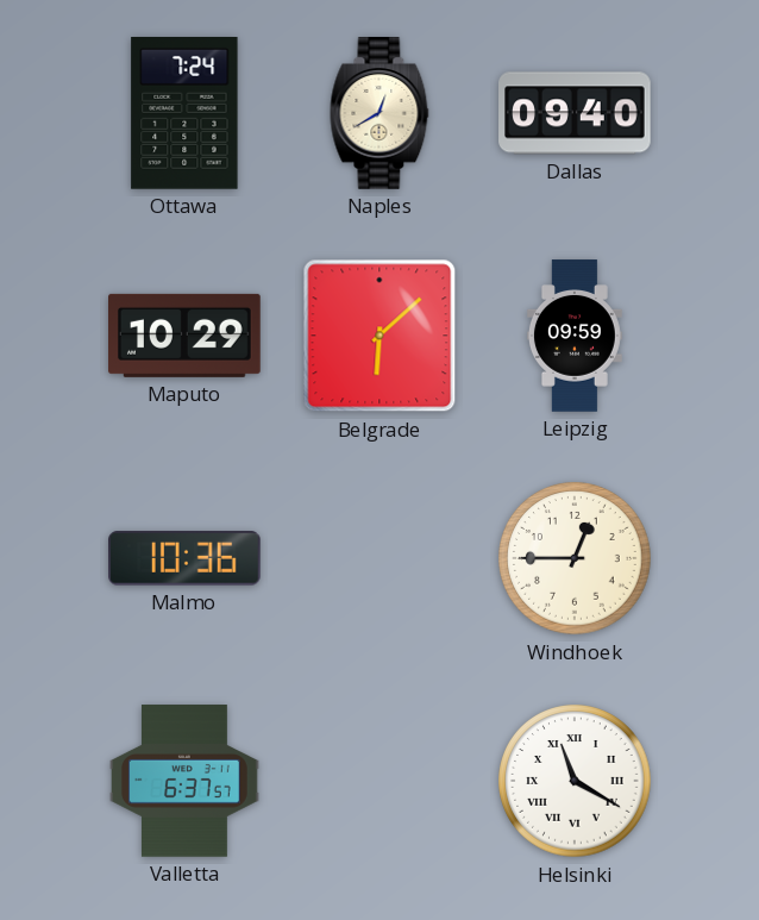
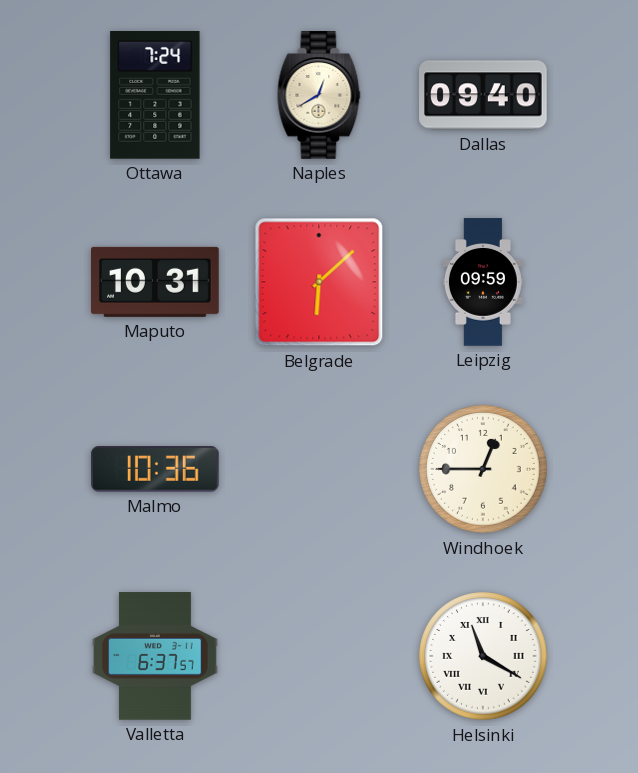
Maputo: 10:29 -> 10:31
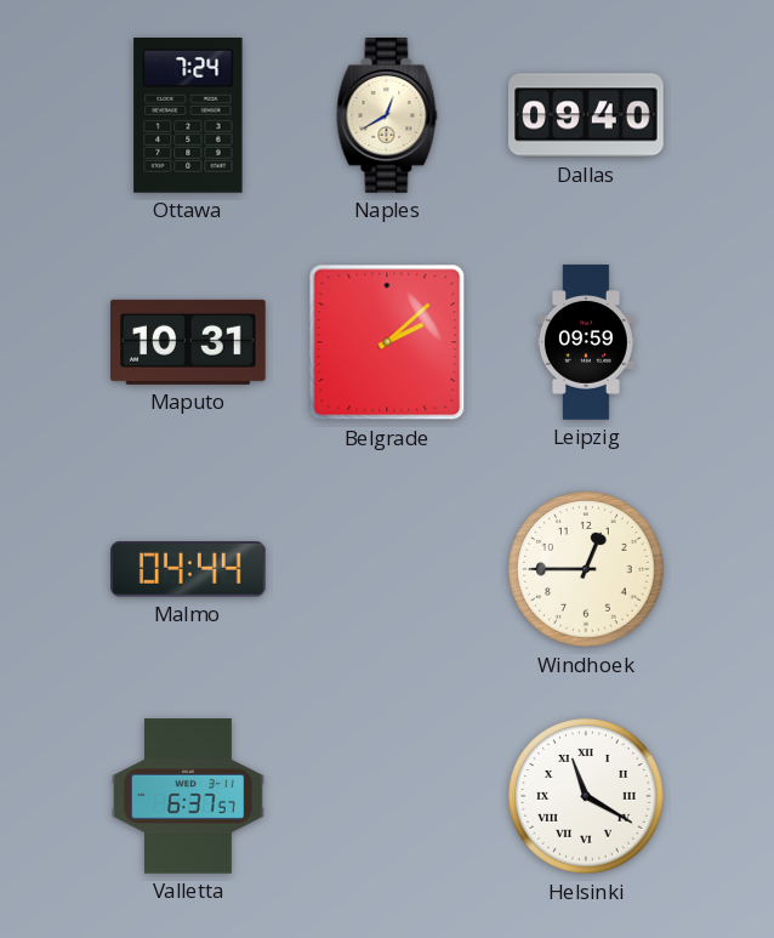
Belgrade: 6:08 -> 2:08
Malmo: 10:36 -> 04:44
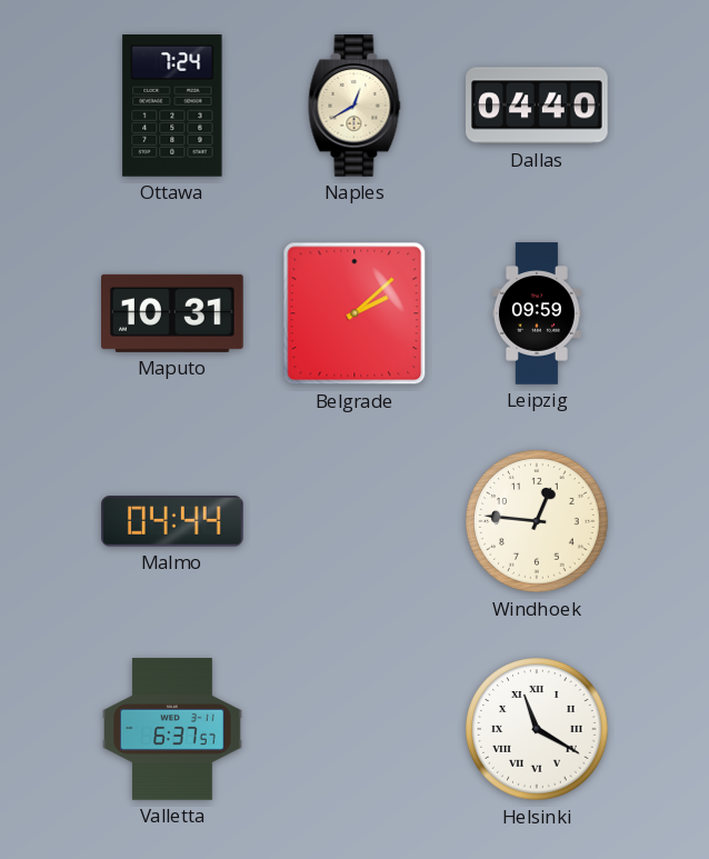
Dallas: 09:40 -> 04:40
Windhoek: 12:45 -> 12:46
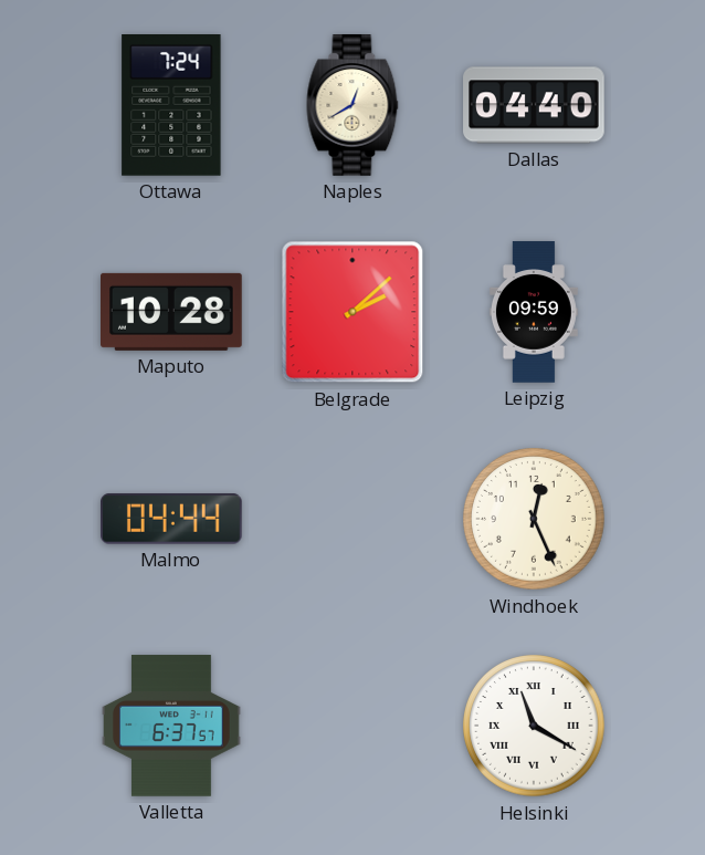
Maputo: 10:31 -> 10:28
Windhoek: 12:46 -> 12:26
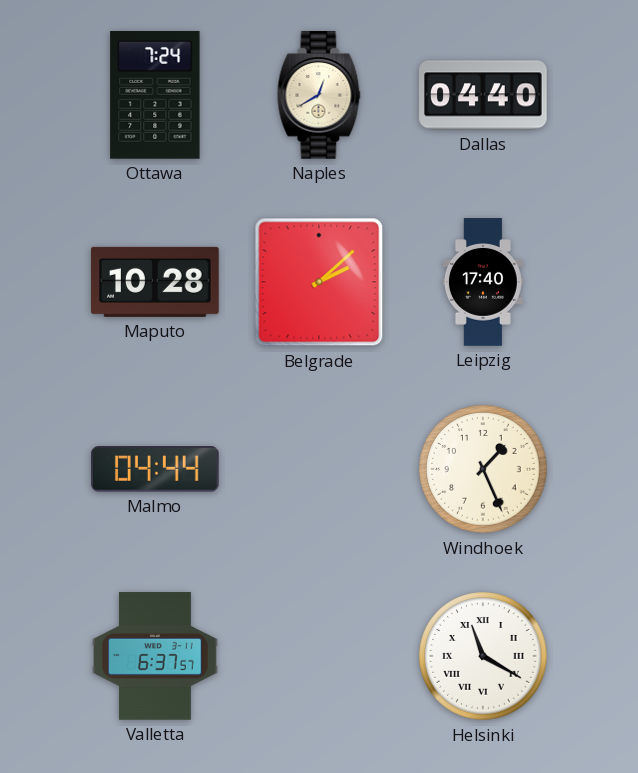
Leipzig: 09:59 -> 17:40
Windhoek: 12:26 -> 1:26
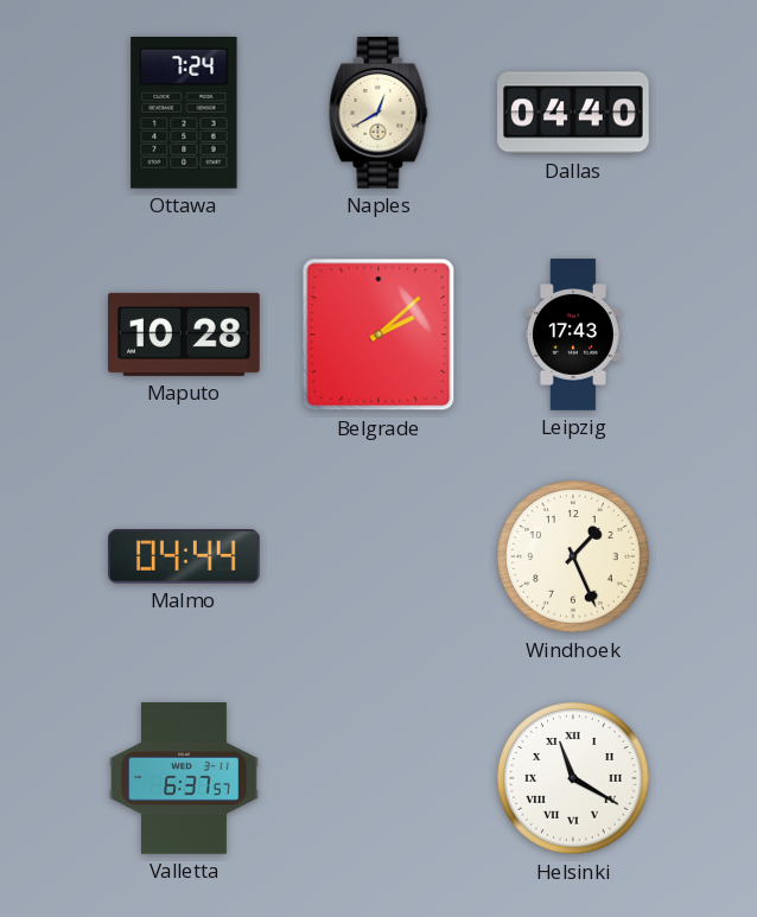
Leipzig: 17:40 -> 17:43
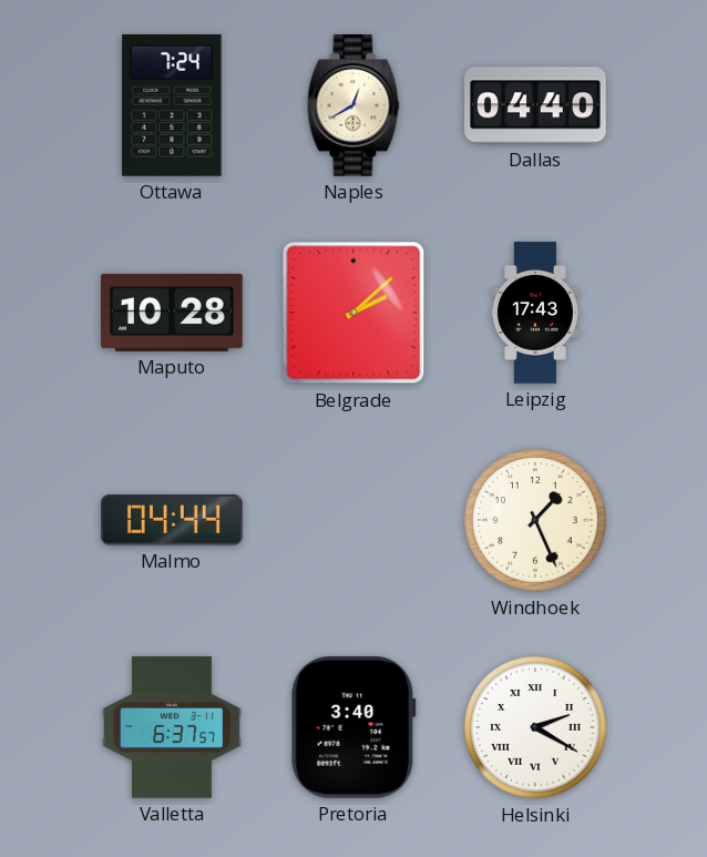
Pretoria: none -> 3:40
Helsinki: 11:20 -> 2:20
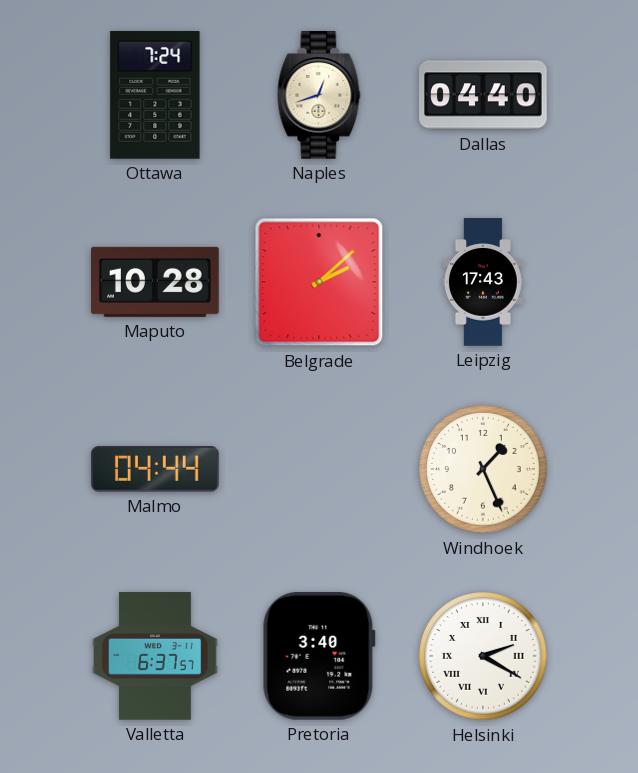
Naples: 12:40 -> 12:42
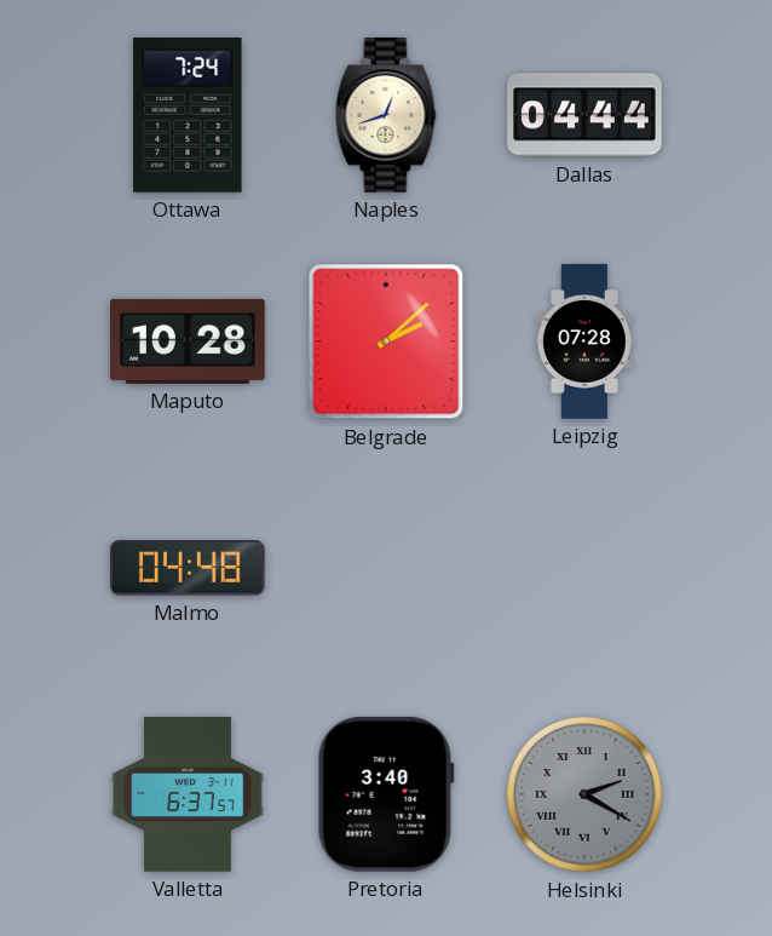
Dallas: 04:40 -> 04:44
Leipzig: 17:43 -> 07:28
Malmo: 04:44 -> 04:48
Windhoek: 1:26 -> none
Helsinki dial: white -> grey
